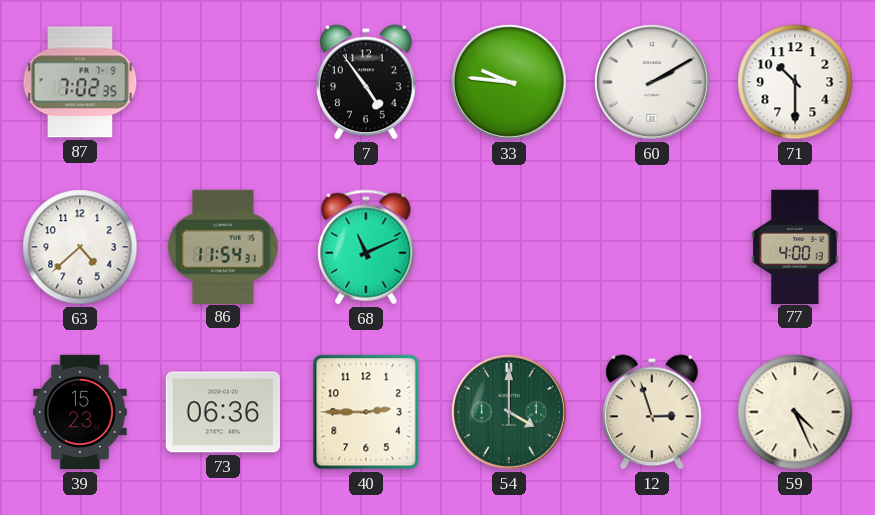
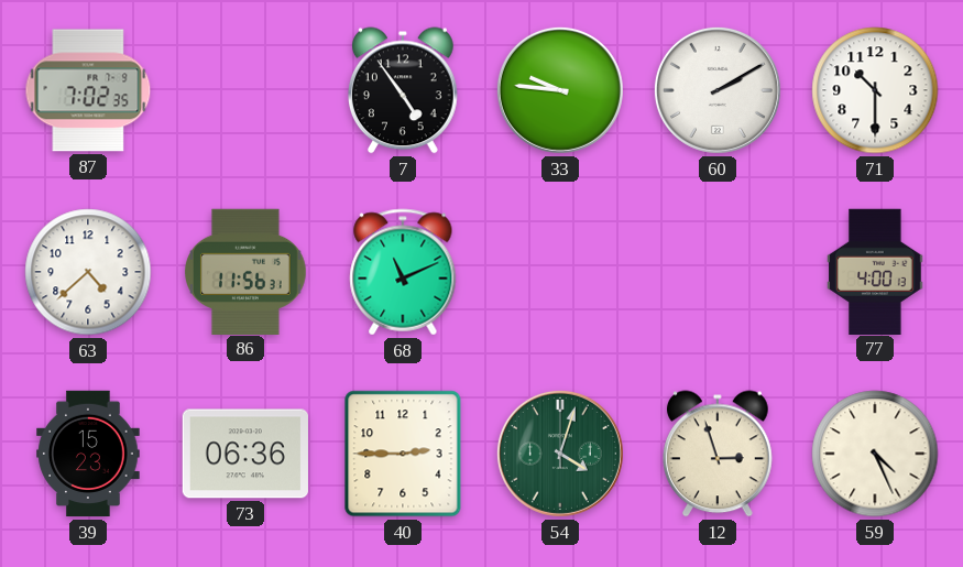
86: 11:54 -> 11:56
54: 4:00 -> 4:03
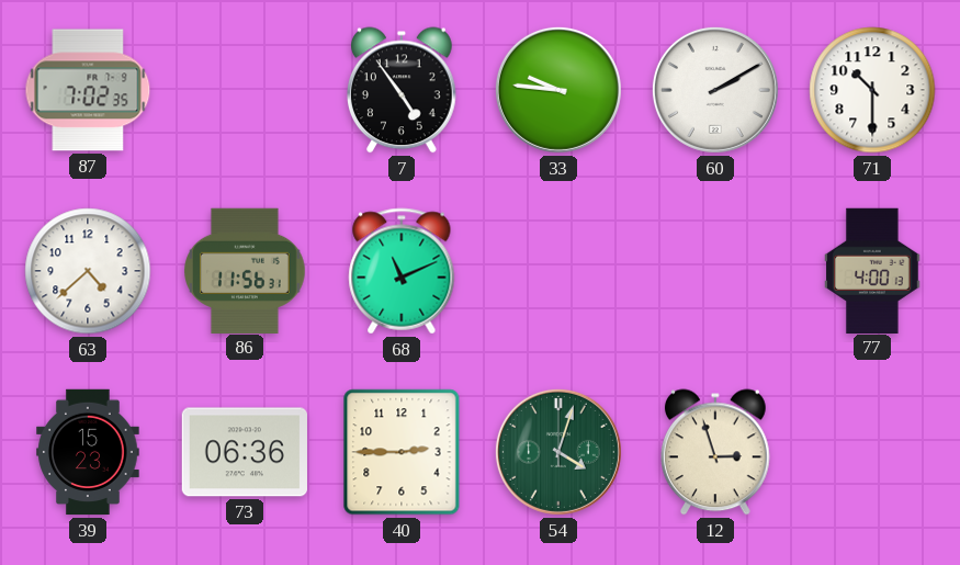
59: 4:26 -> none
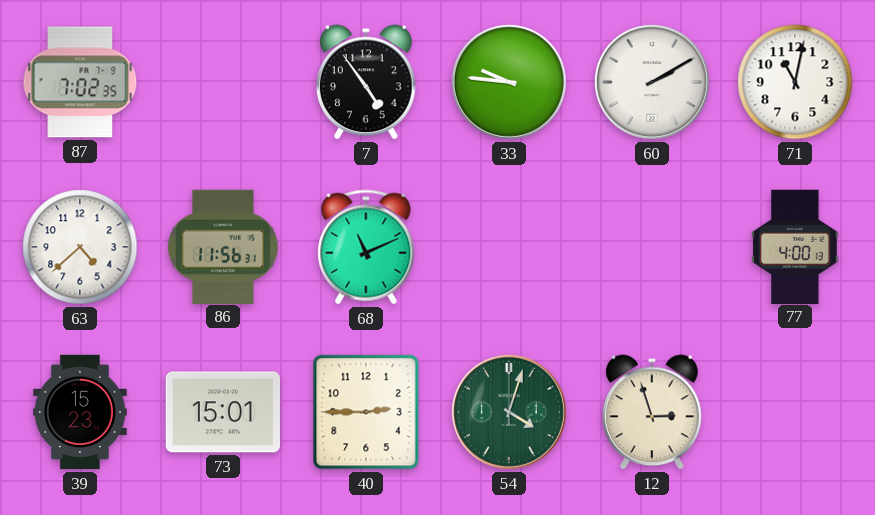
71: 10:30 -> 11:02
73: 06:36 -> 15:01
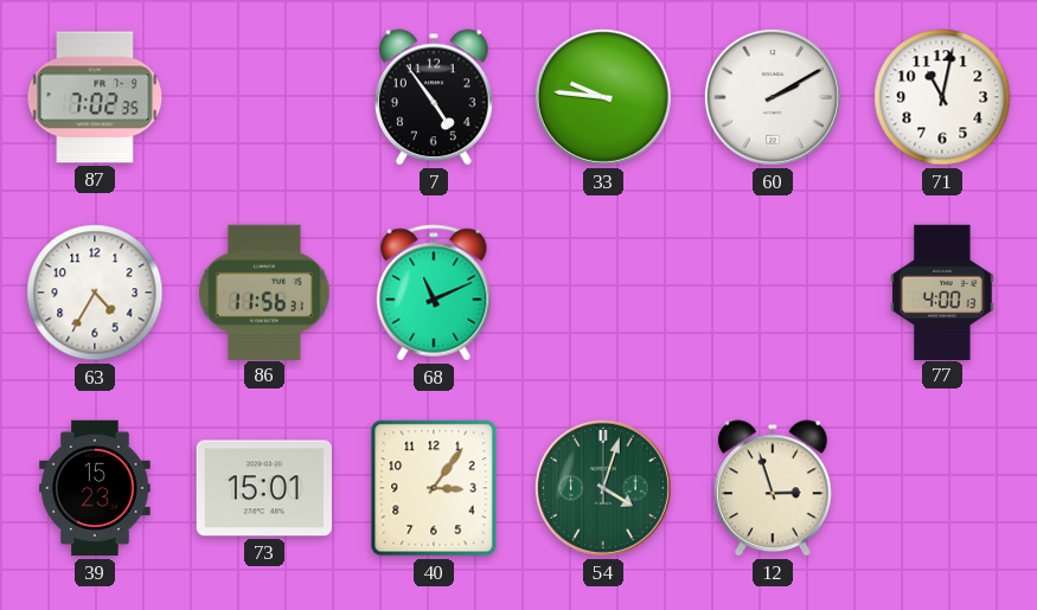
63: 4:38 -> 4:35
40: 2:45 -> 3:06
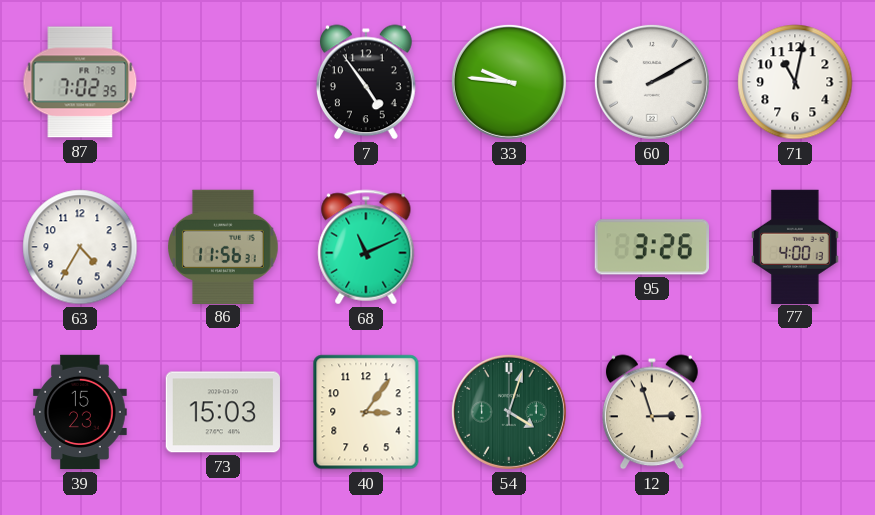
95: none -> 3:26
73: 15:01 -> 15:03
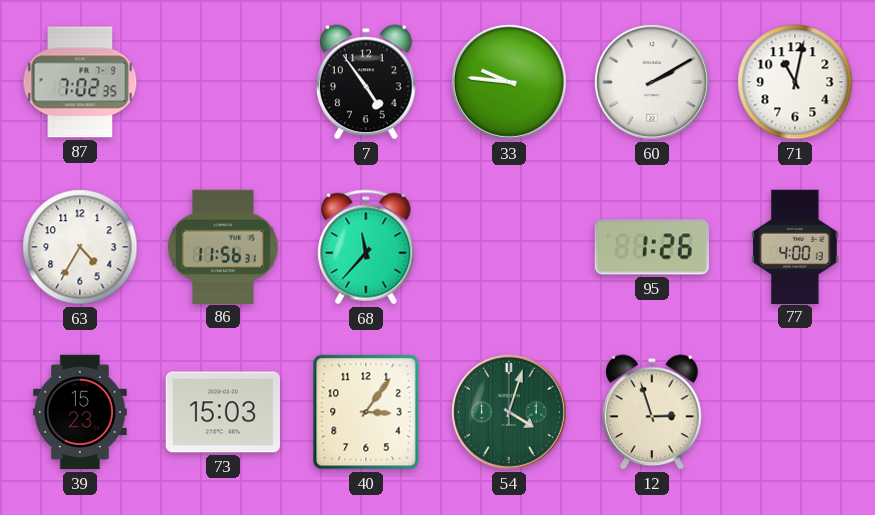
68: 11:11 -> 11:37
95: 3:26 -> 1:26
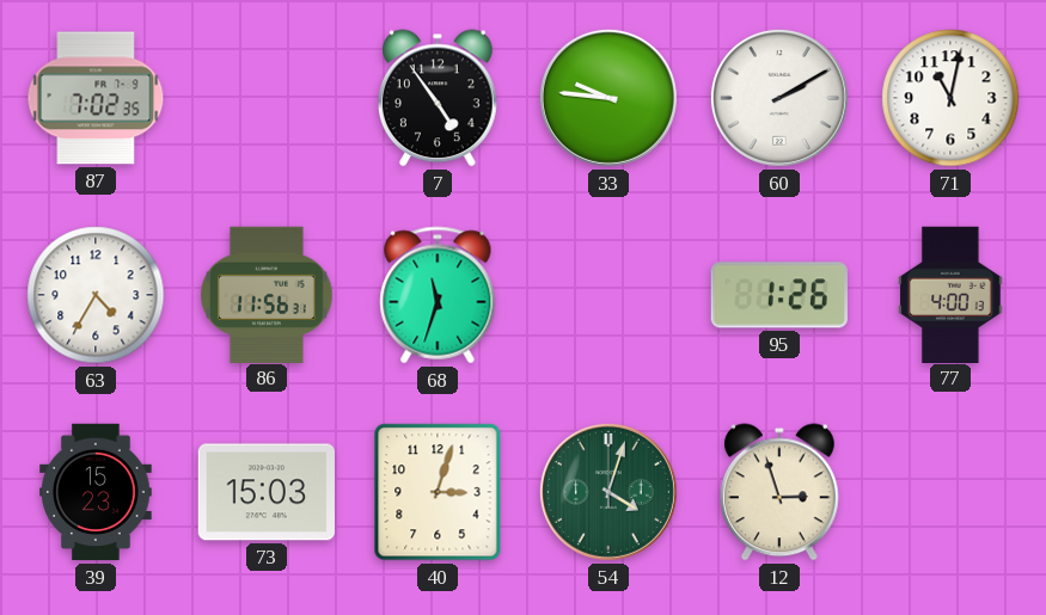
68: 11:37 -> 11:33
40: 3:06 -> 3:03
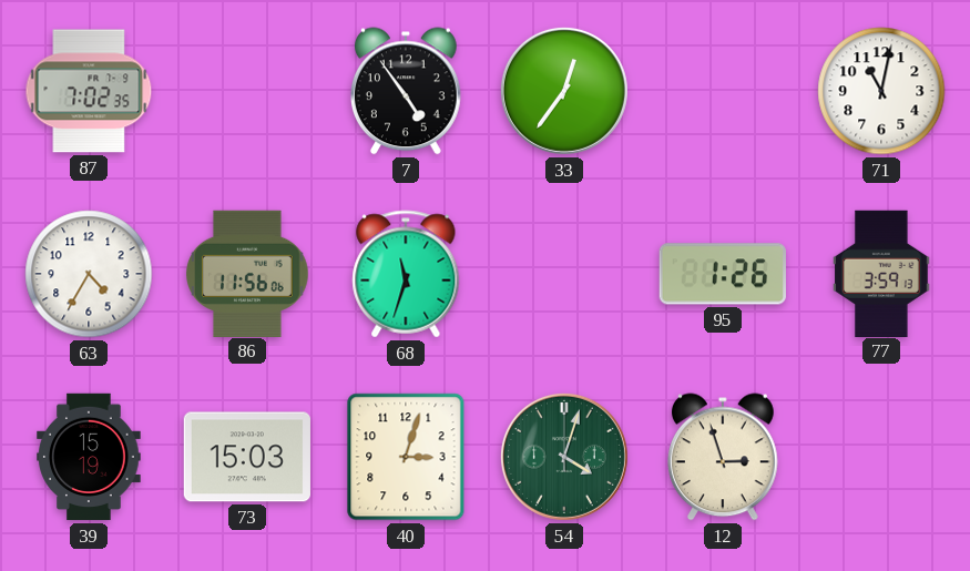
33: 9:46 -> 12:36
60: 2:10 -> none
86: 11:56:31 -> 11:56:06
77: 4:00 -> 3:59
39: 15:23 -> 15:19
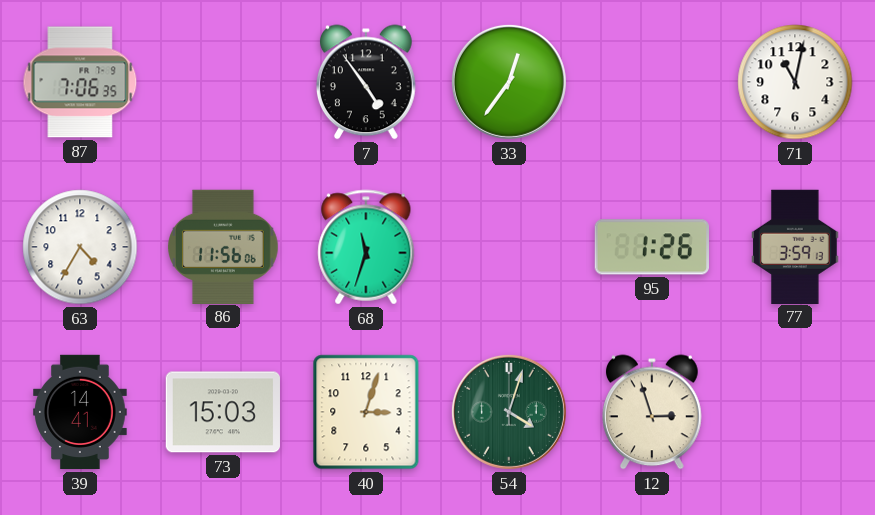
87: 7:02 -> 7:06
39: 15:19 -> 14:41
